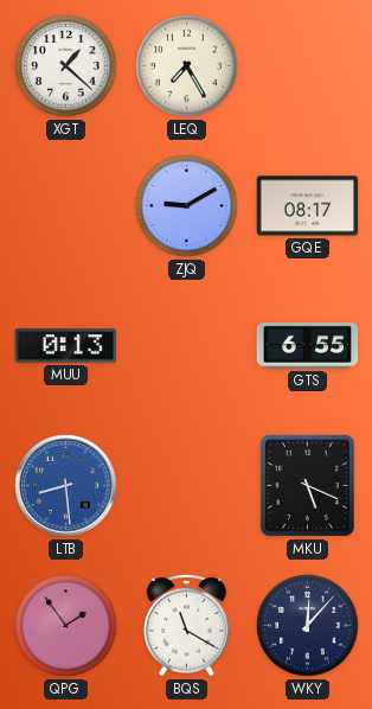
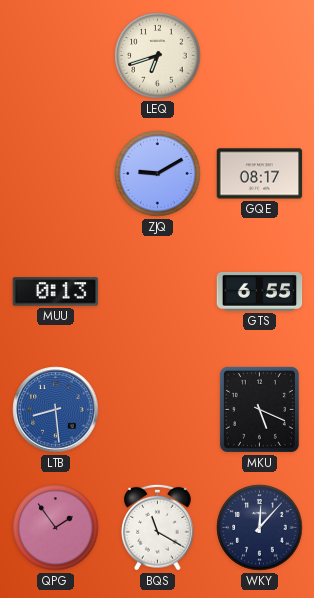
XGT: 1:22 -> none
LEQ: 7:25 -> 6:42
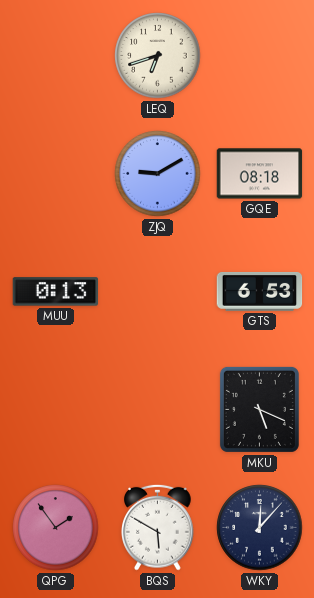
GQE: 08:17 -> 08:18
GTS: 6:55 -> 6:53
LTB: 8:29 -> none
BQS: 11:20 -> 5:50
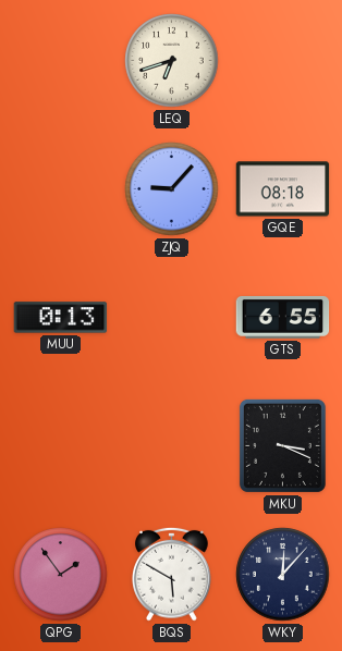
ZJQ: 9:10 -> 9:07
GTS: 6:53 -> 6:55
MKU: 5:19 -> 3:19
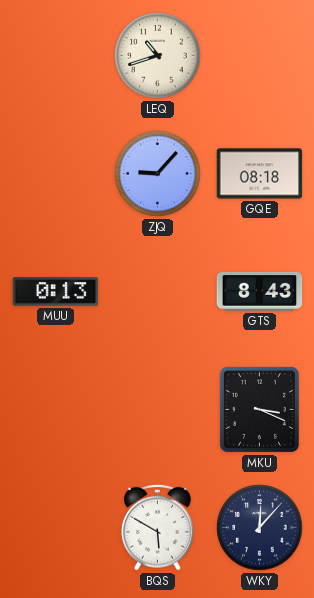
LEQ: 6:42 -> 10:42
GTS: 6:55 -> 8:43
QPG: 1:54 -> none
